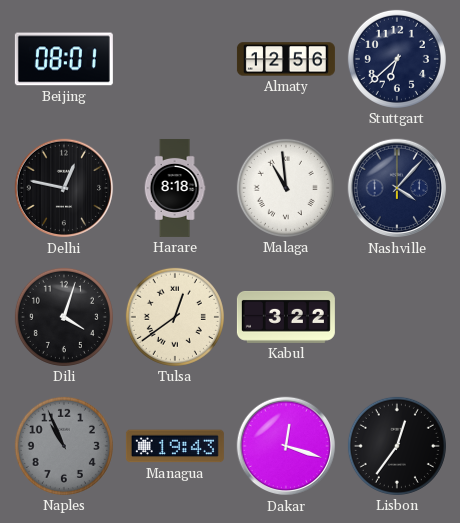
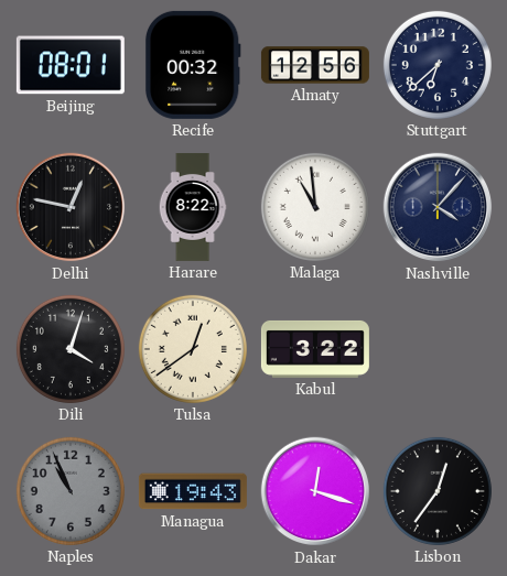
Recife: none -> 00:32
Harare: 8:18 -> 8:22
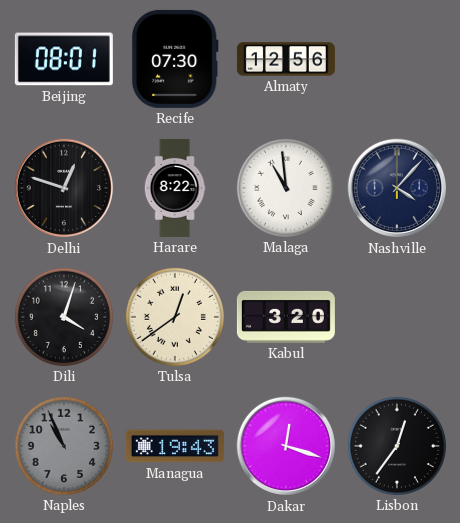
Recife: 00:32 -> 07:30
Stuttgart: 6:38 -> none
Delhi: 12:47 -> 12:48
Kabul: 3:22 -> 3:20
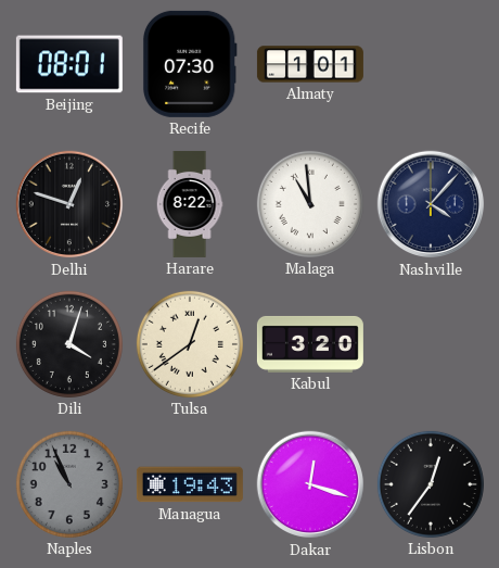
Almaty: 12:56 -> 1:01
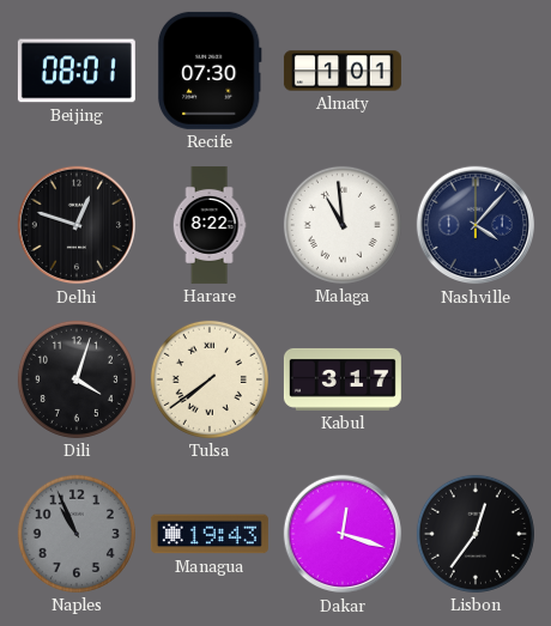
Tulsa: 12:39 -> 7:39
Kabul: 3:20 -> 3:17
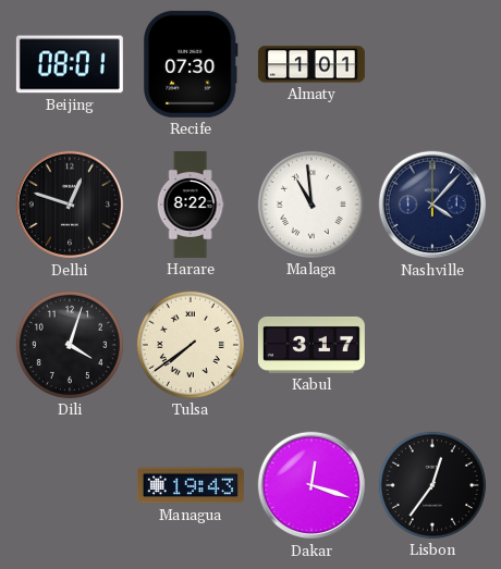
Naples: 10:56 -> none
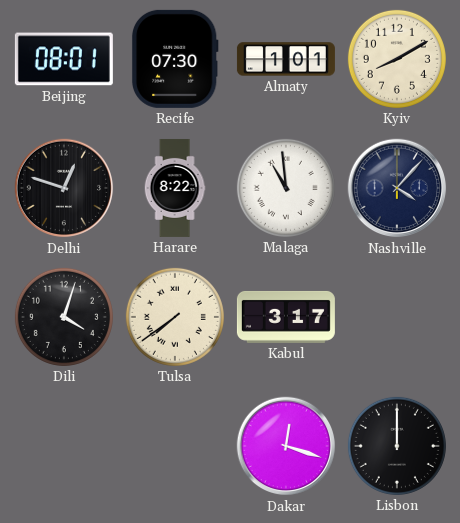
Kyiv: none -> 8:10
Managua: 19:43 -> none
Lisbon: 12:36 -> 12:00
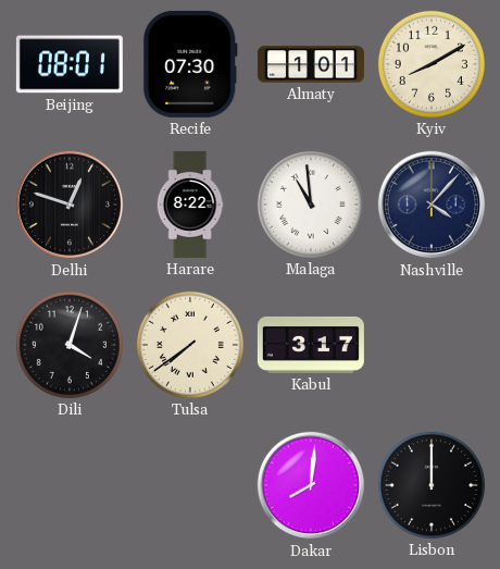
Dakar: 12:18 -> 8:01
